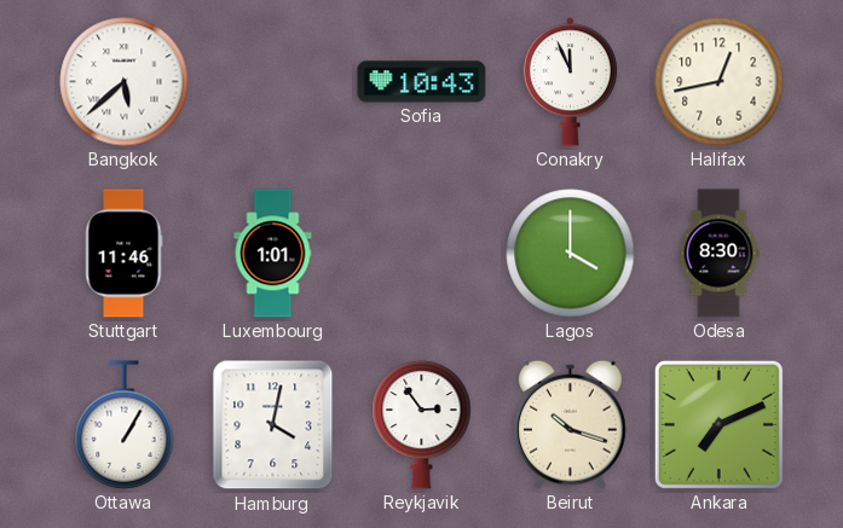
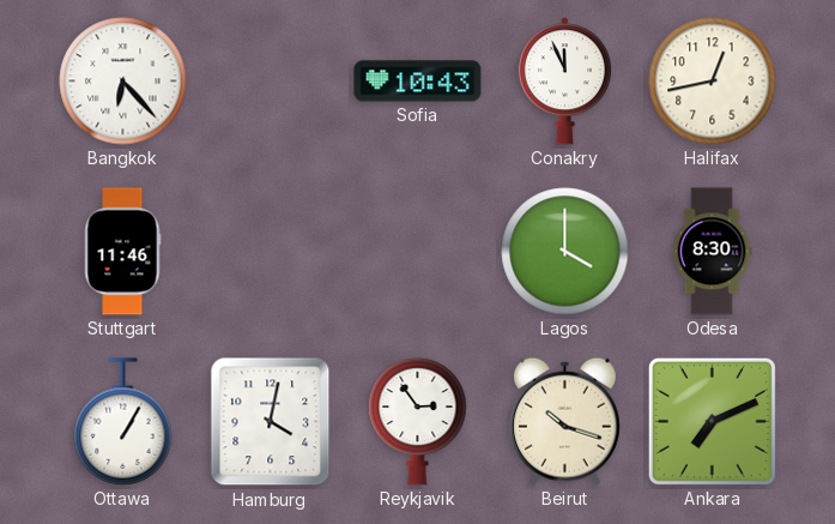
Bangkok: 5:38 -> 6:23
Luxembourg: 1:01 -> none
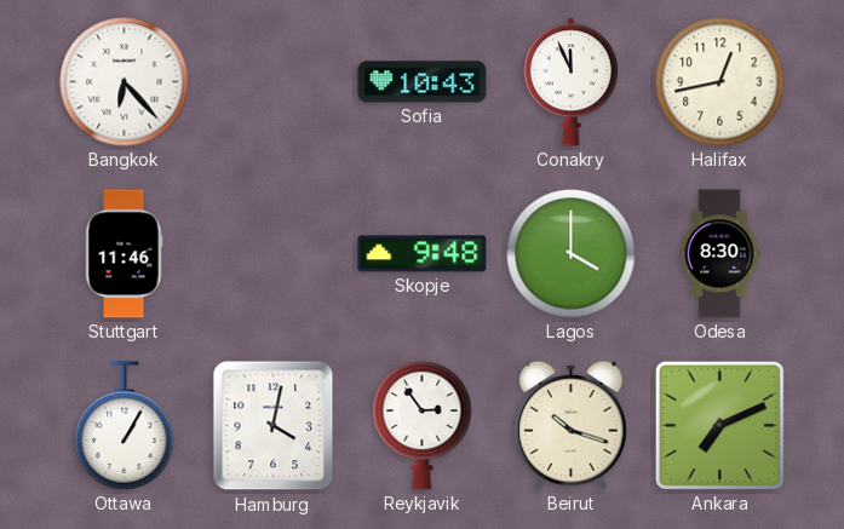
Skopje: none -> 9:48
